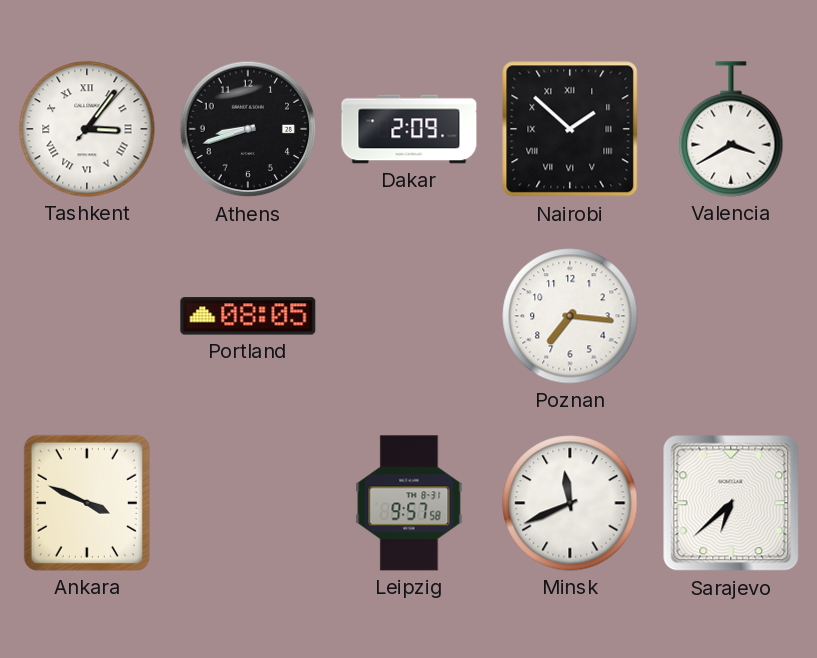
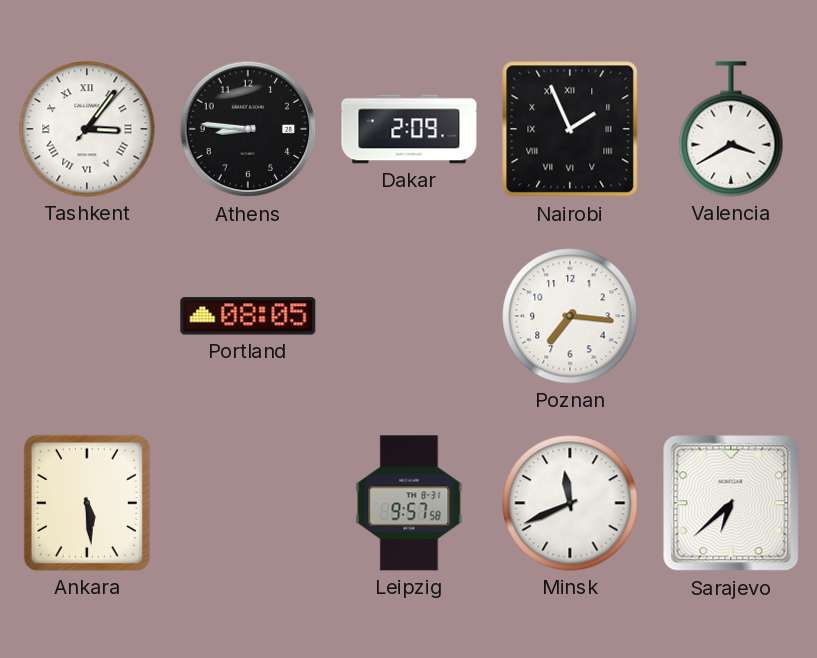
Athens: 8:42 -> 8:46
Nairobi: 1:52 -> 1:56
Ankara: 3:49 -> 5:29
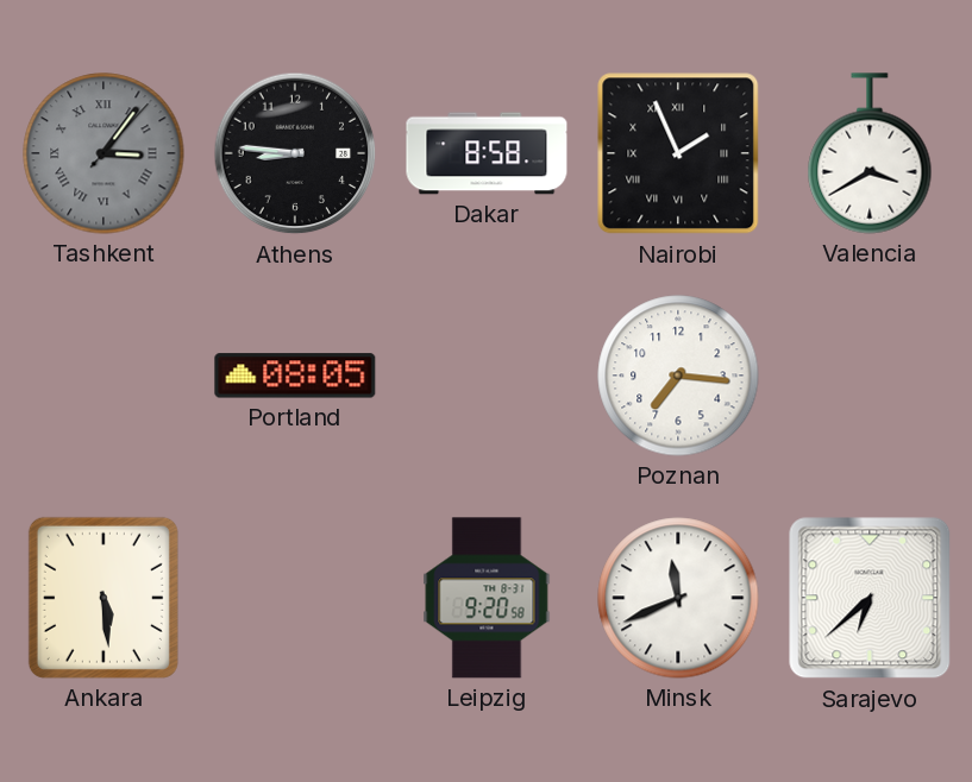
Tashkent dial: white -> grey
Dakar: 2:09 -> 8:58
Leipzig: 9:57 -> 9:20
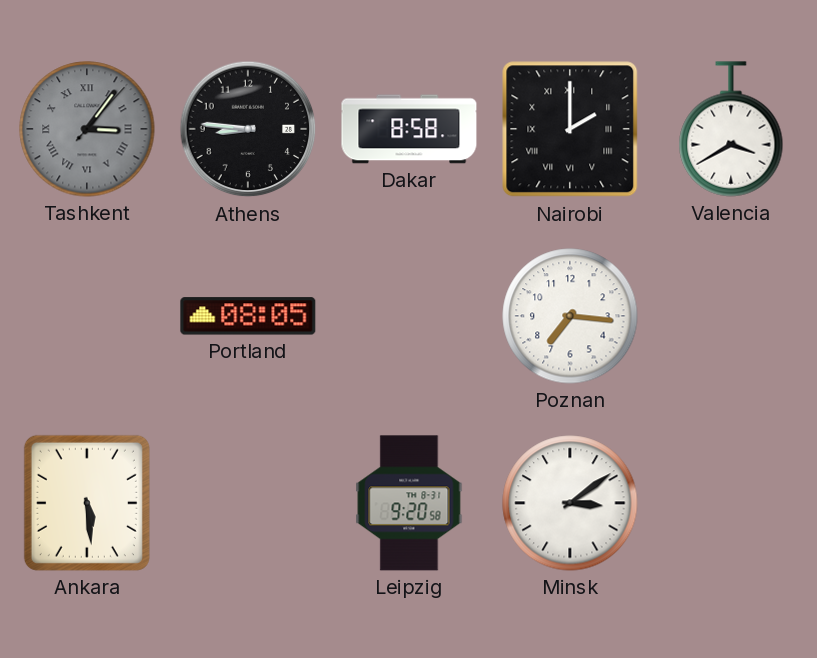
Nairobi: 1:56 -> 2:00
Minsk: 11:41 -> 3:09
Sarajevo: 6:38 -> none
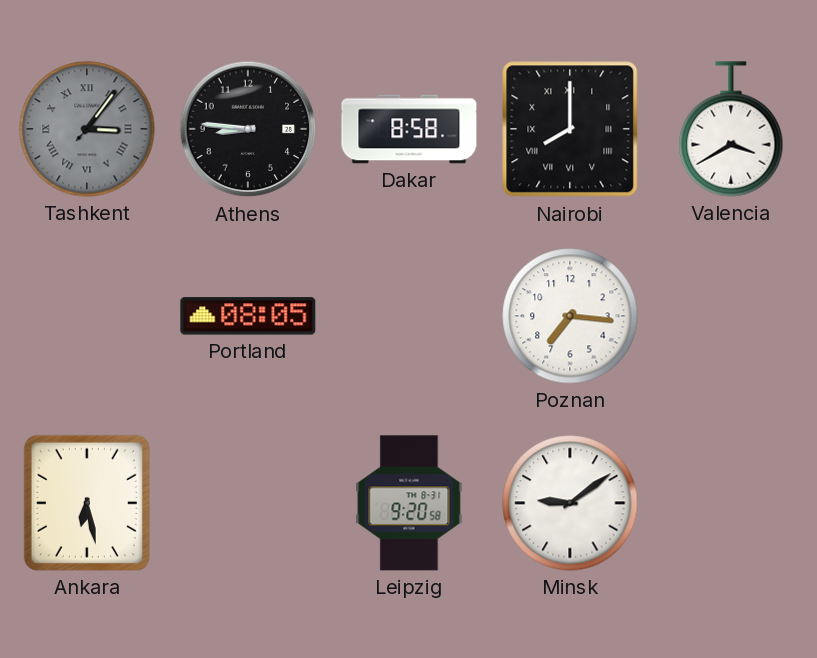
Nairobi: 2:00 -> 8:00
Ankara: 5:29 -> 6:28
Minsk: 3:09 -> 9:09
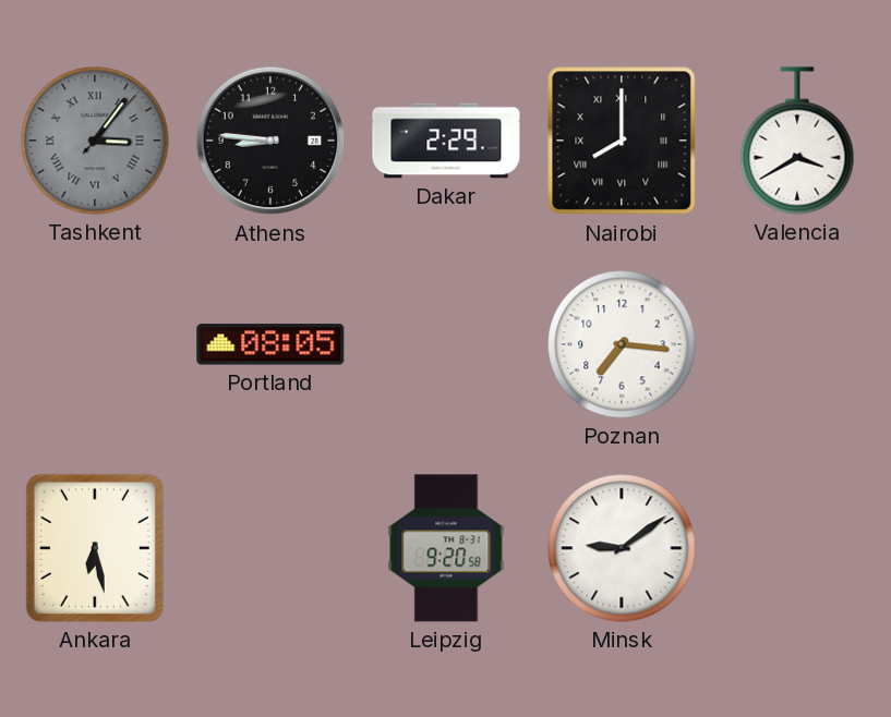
Dakar: 8:58 -> 2:29
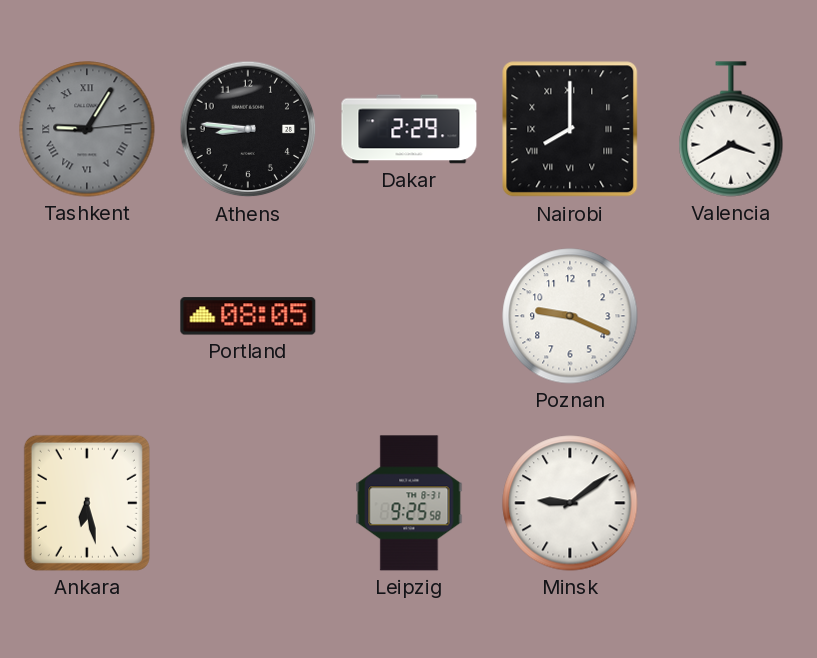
Tashkent: 3:06 -> 9:05
Poznan: 7:16 -> 9:19
Leipzig: 9:20 -> 9:25
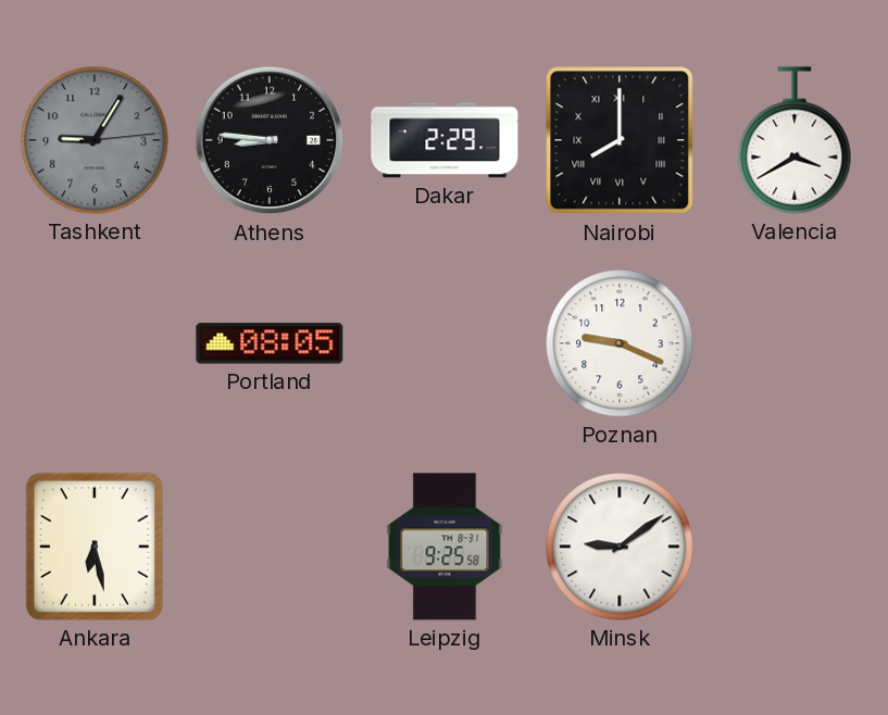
Tashkent numerals: Roman -> Arabic
